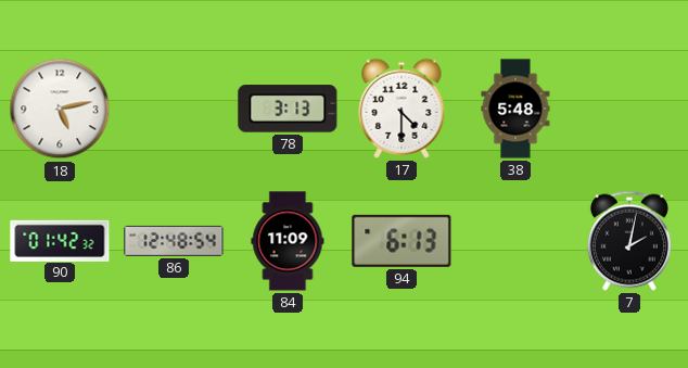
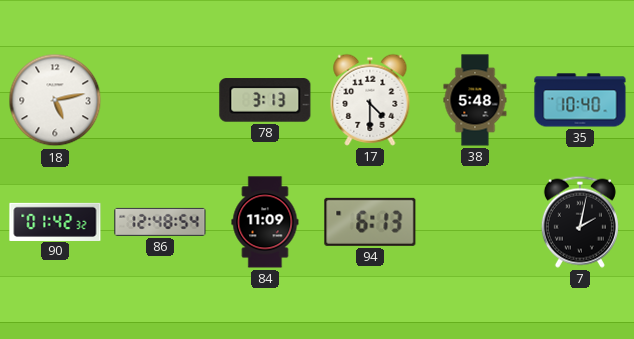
35: none -> 10:40
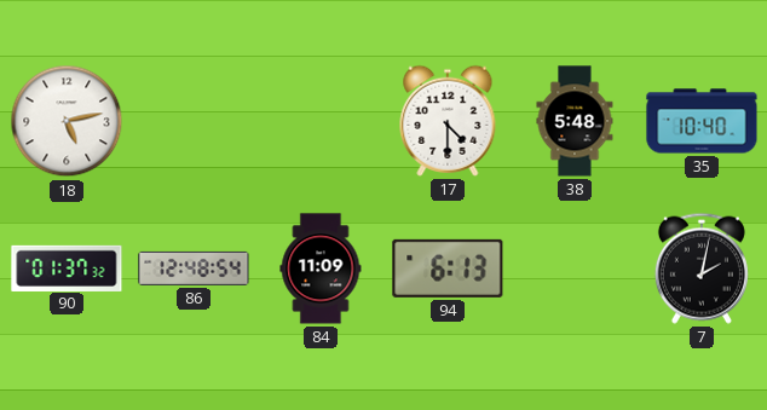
78: 3:13 -> none
90: 01:42 -> 01:37
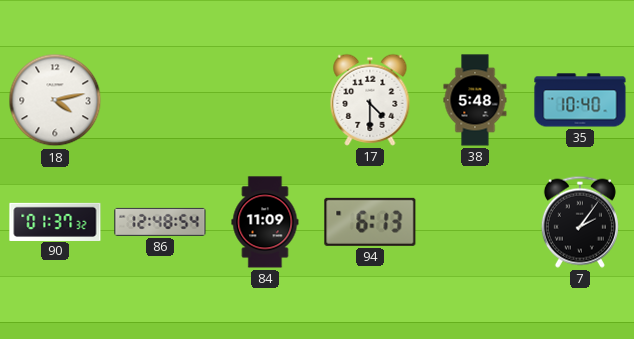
18: 5:13 -> 4:13
7: 2:02 -> 2:06
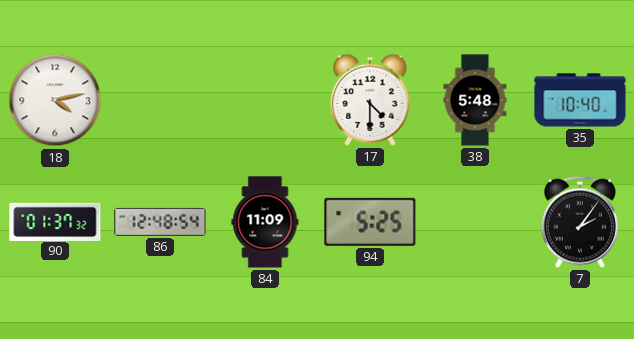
94: 6:13 -> 5:25
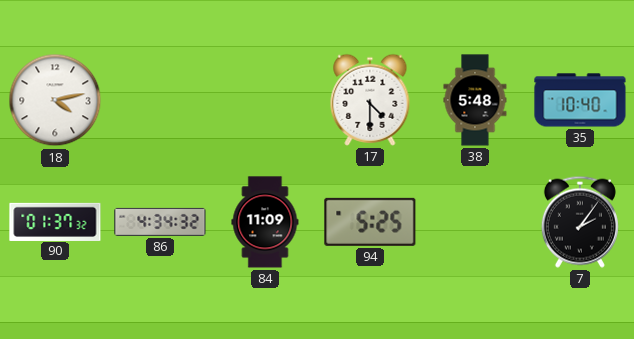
86: 12:48 -> 4:34
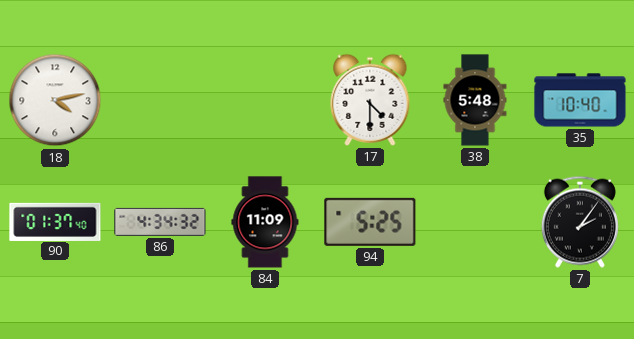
90: 01:37:32 -> 01:37:40
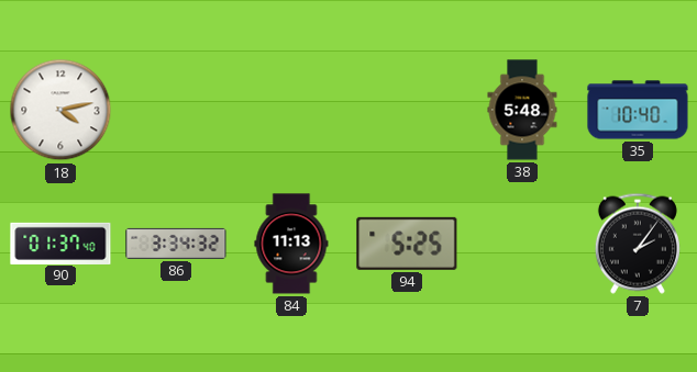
17: 4:30 -> none
86: 4:34 -> 3:34
84: 11:09 -> 11:13
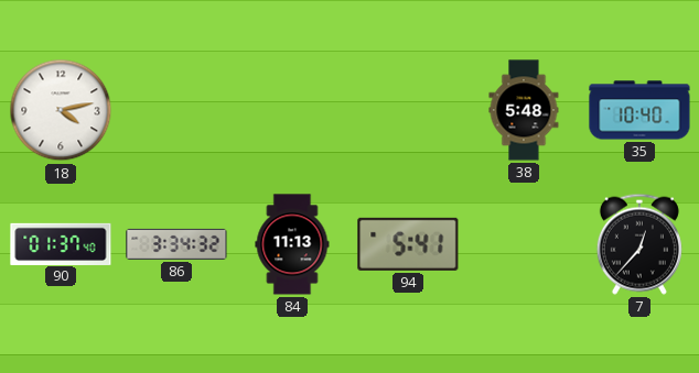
94: 5:25 -> 5:41
7: 2:06 -> 12:37
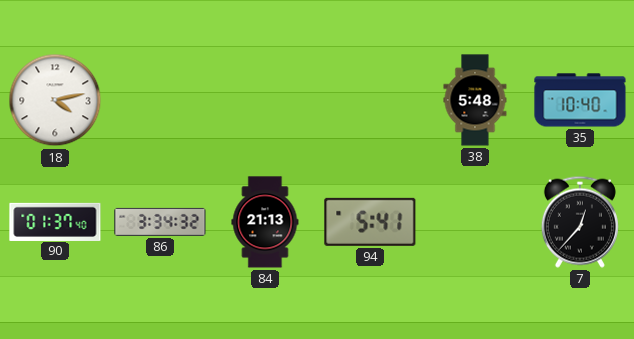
84: 11:13 -> 21:13
